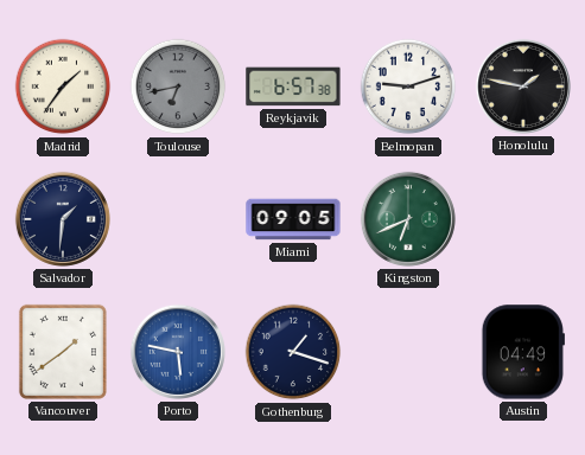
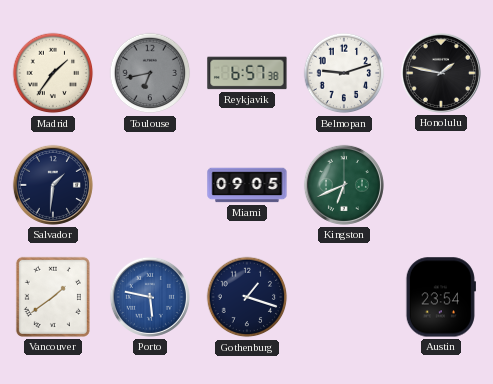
Austin: 04:49 -> 23:54
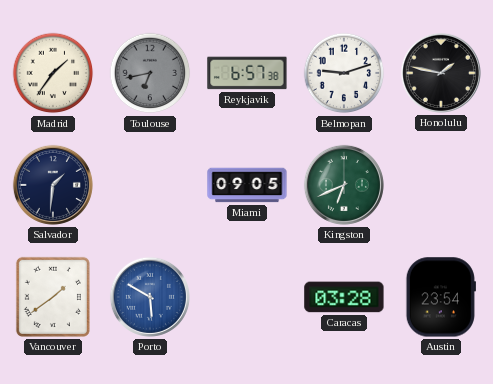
Porto: 5:47 -> 5:50
Gothenburg: 1:18 -> none
Caracas: none -> 03:28
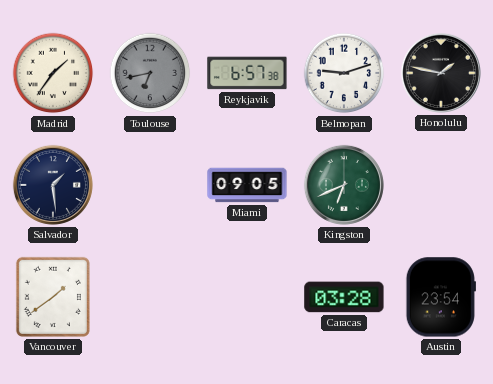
Salvador: 1:31 -> 1:29
Porto: 5:50 -> none
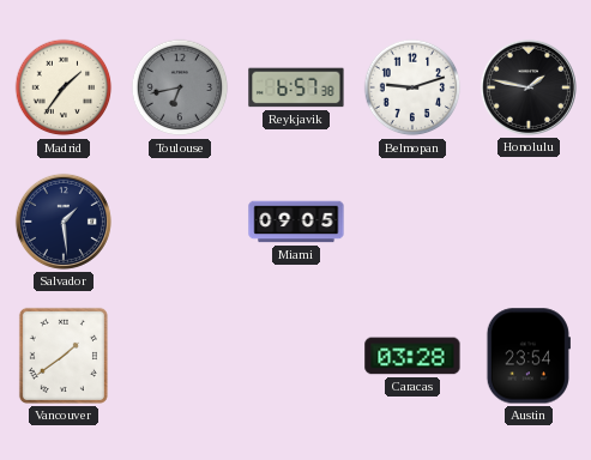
Kingston: 6:41 -> none
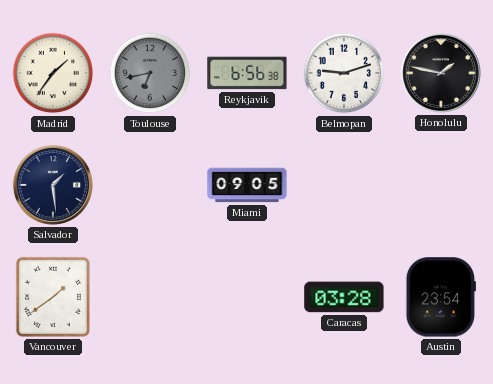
Reykjavik: 6:57 -> 6:56
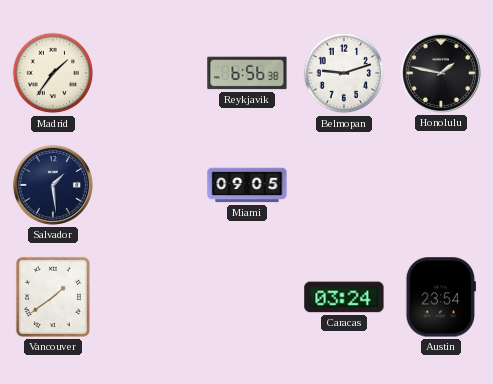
Toulouse: 6:43 -> none
Caracas: 03:28 -> 03:24
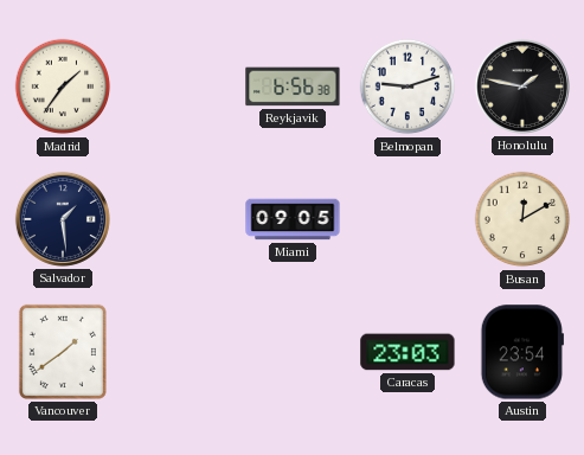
Busan: none -> 12:10
Caracas: 03:24 -> 23:03
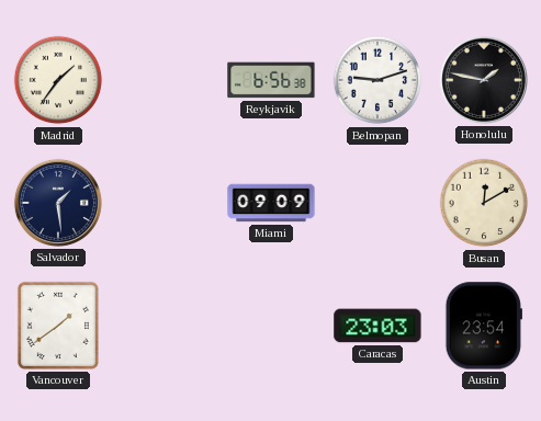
Miami: 09:05 -> 09:09
